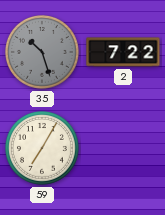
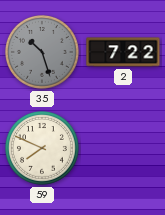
59: 7:05 -> 7:49
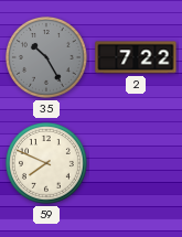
35: 10:27 -> 10:25
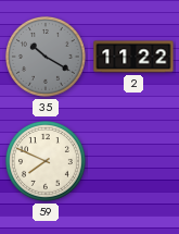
35: 10:25 -> 10:20
2: 7:22 -> 11:22
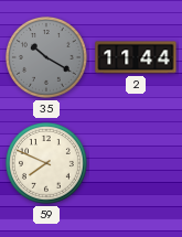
2: 11:22 -> 11:44
